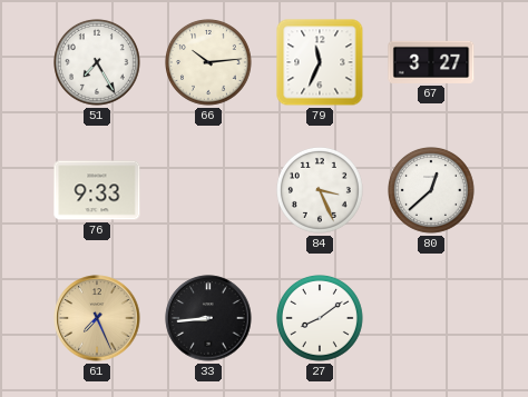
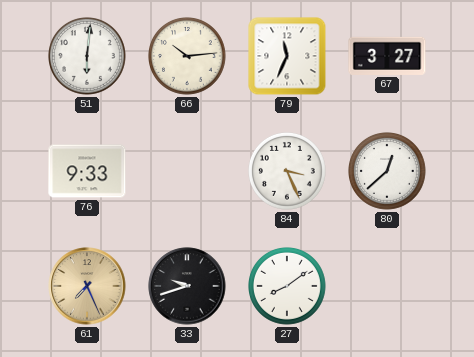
51: 7:25 -> 6:01
33: 8:44 -> 9:42
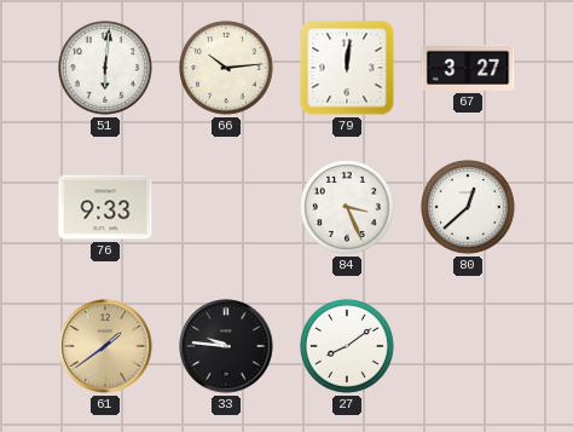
79: 11:34 -> 12:01
61: 7:26 -> 1:39
33: 9:42 -> 9:46
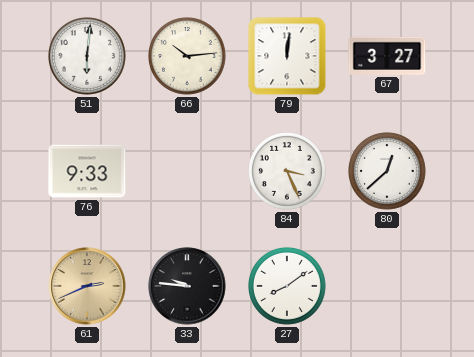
61: 1:39 -> 2:41
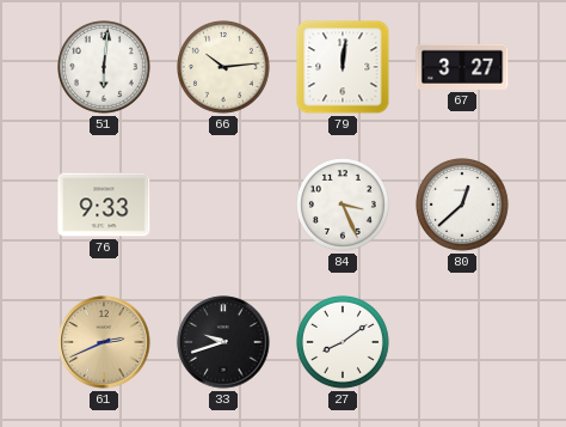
33: 9:46 -> 9:42
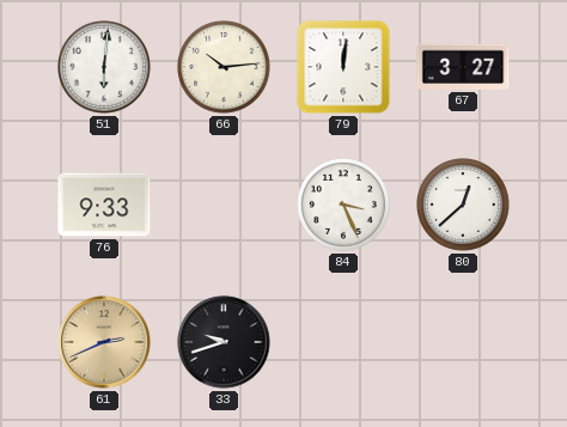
27: 8:09 -> none
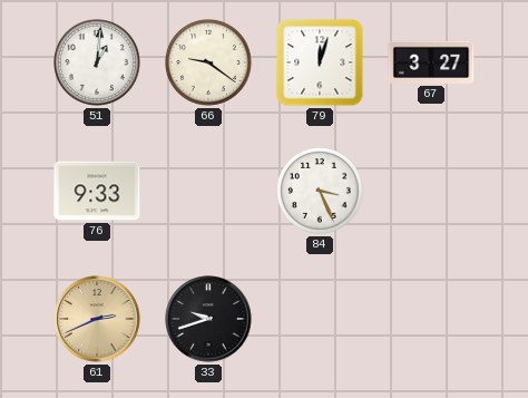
51: 6:01 -> 1:01
66: 10:14 -> 9:21
79: 12:01 -> 12:03
80: 12:38 -> none
